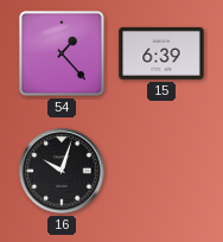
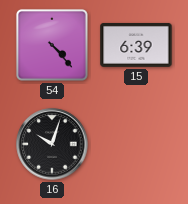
54: 1:23 -> 4:23
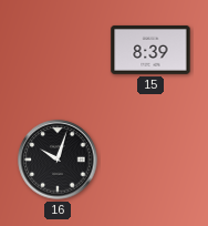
54: 4:23 -> none
15: 6:39 -> 8:39
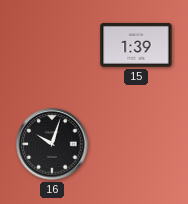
15: 8:39 -> 1:39
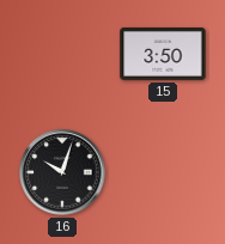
15: 1:39 -> 3:50
